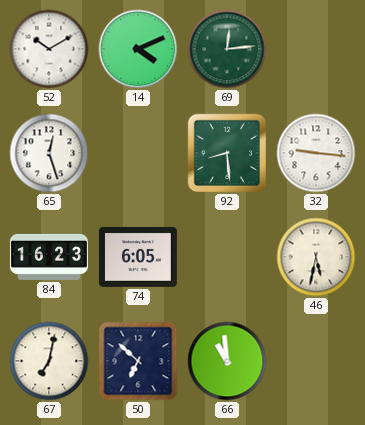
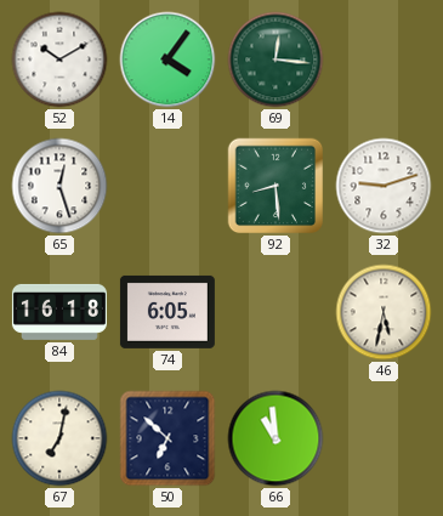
14: 4:11 -> 4:06
69: 12:14 -> 12:16
32: 9:16 -> 9:12
84: 16:23 -> 16:18
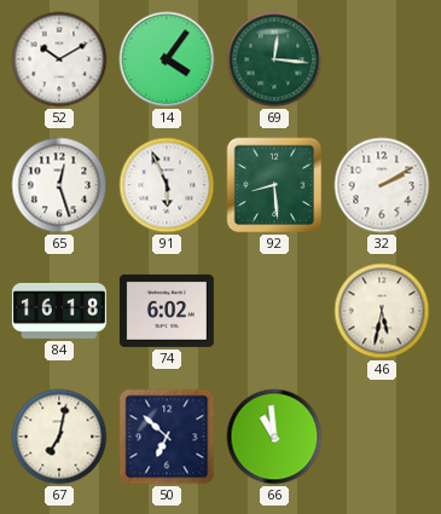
91: none -> 5:56
32: 9:12 -> 2:10
74: 6:05 -> 6:02
